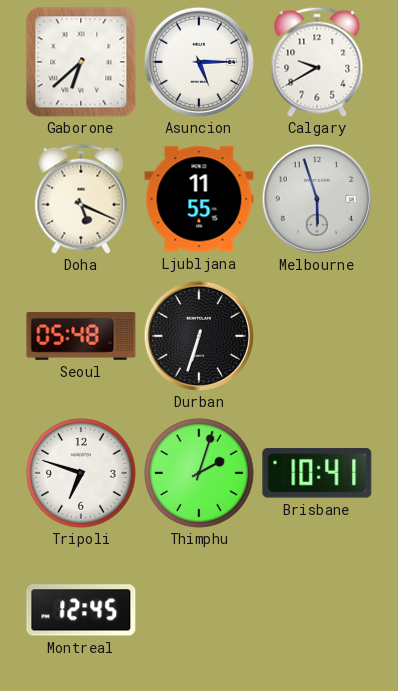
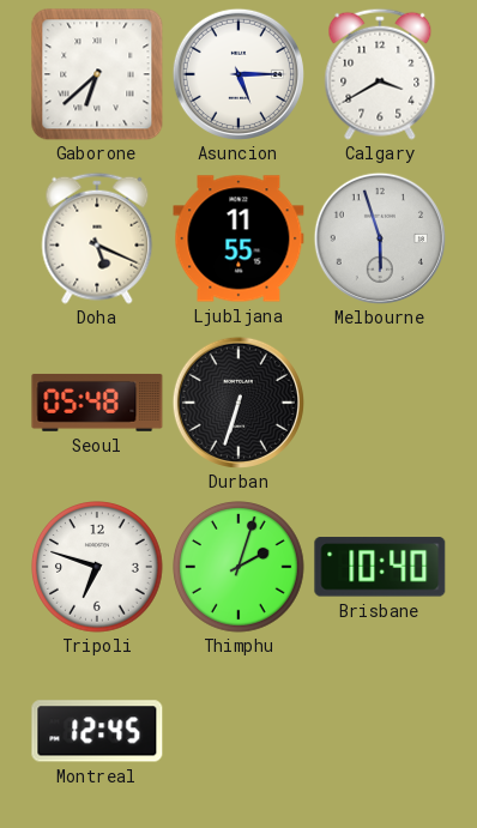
Calgary: 9:40 -> 3:40
Brisbane: 10:41 -> 10:40
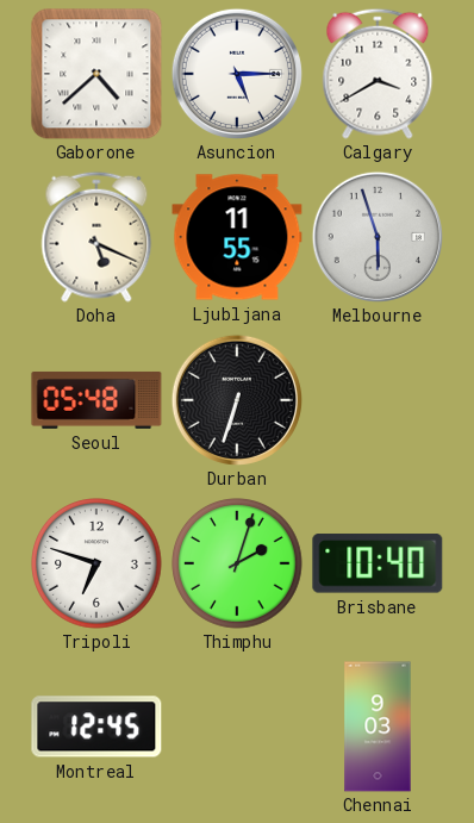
Gaborone: 6:38 -> 4:38
Chennai: none -> 9:03
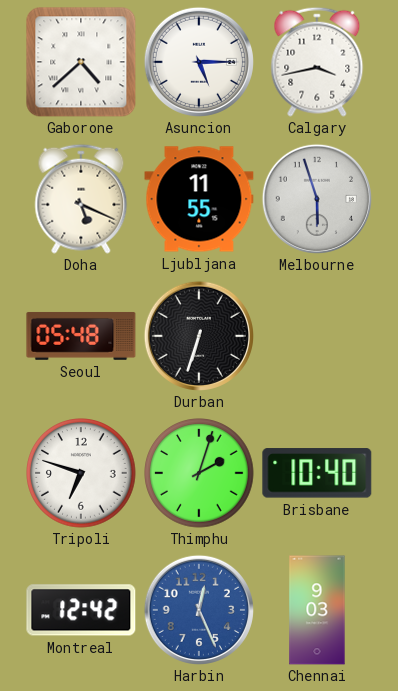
Calgary: 3:40 -> 3:43
Montreal: 12:45 -> 12:42
Harbin: none -> 12:26
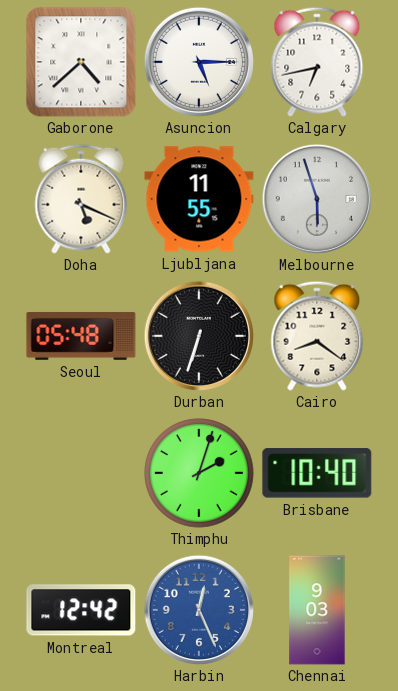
Calgary: 3:43 -> 6:43
Cairo: none -> 8:21
Tripoli: 6:48 -> none
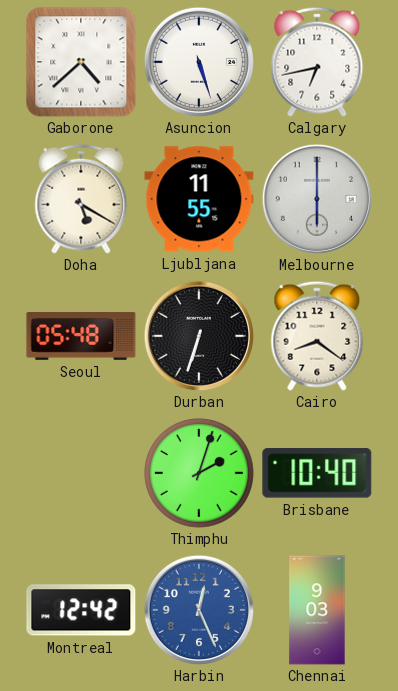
Asuncion: 5:15 -> 5:27
Doha: 5:19 -> 5:20
Melbourne: 5:57 -> 6:00
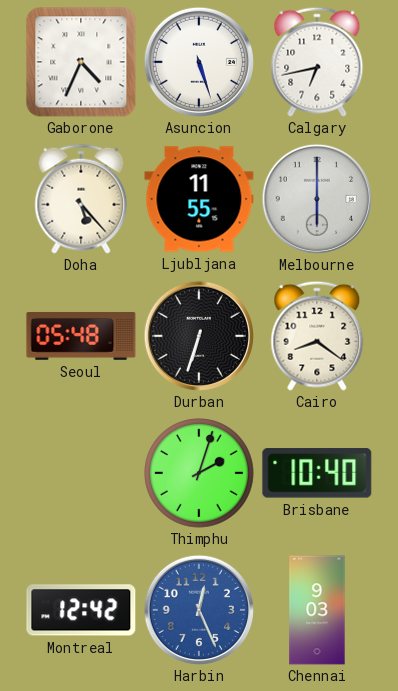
Gaborone: 4:38 -> 4:34
Doha: 5:20 -> 5:23
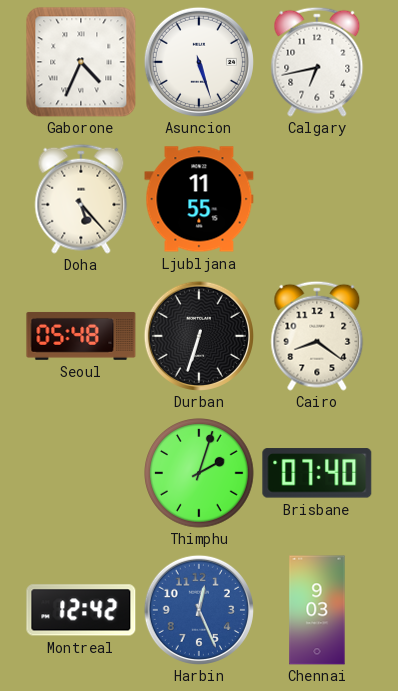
Melbourne: 6:00 -> none
Brisbane: 10:40 -> 07:40
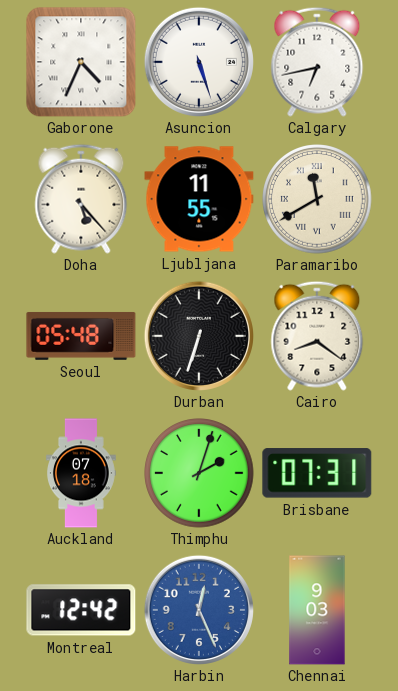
Paramaribo: none -> 11:40
Auckland: none -> 07:18
Brisbane: 07:40 -> 07:31
